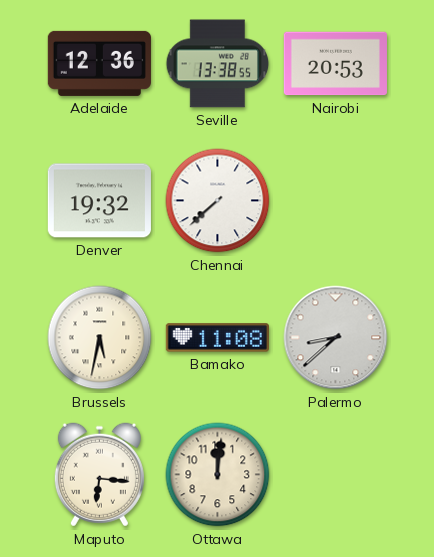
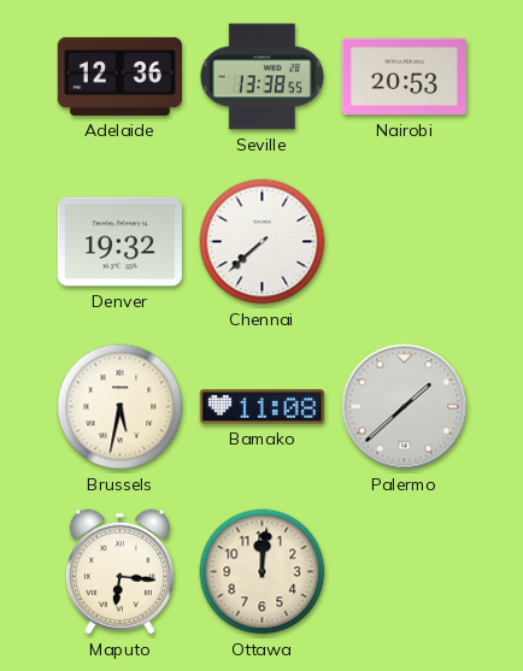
Palermo: 8:38 -> 1:38
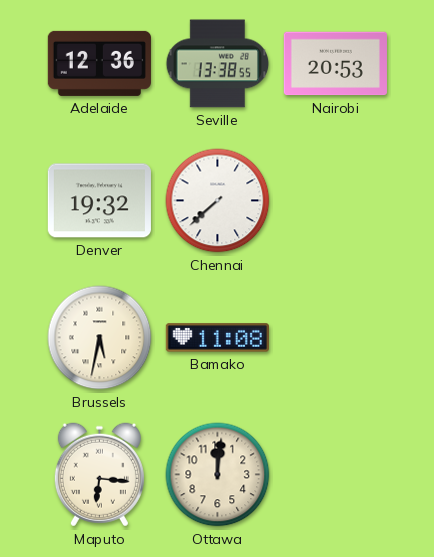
Palermo: 1:38 -> none
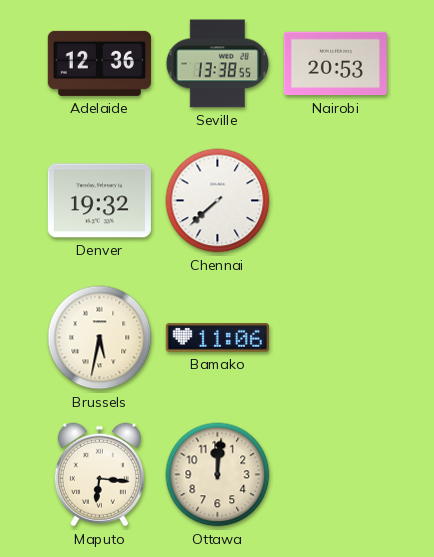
Bamako: 11:08 -> 11:06
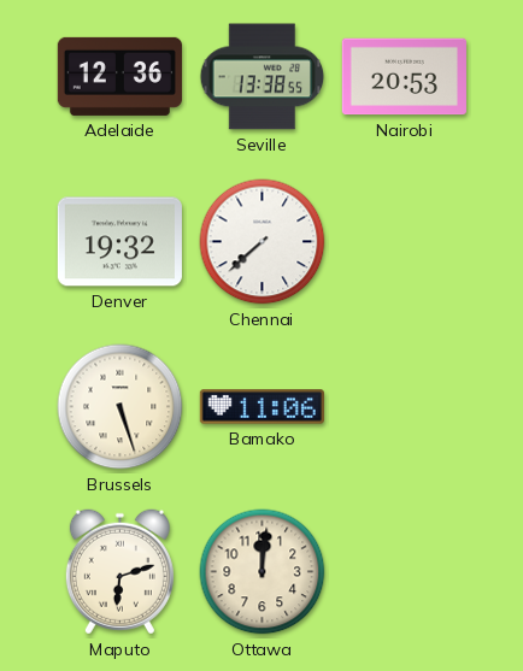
Brussels: 5:32 -> 5:27
Maputo: 6:16 -> 6:12
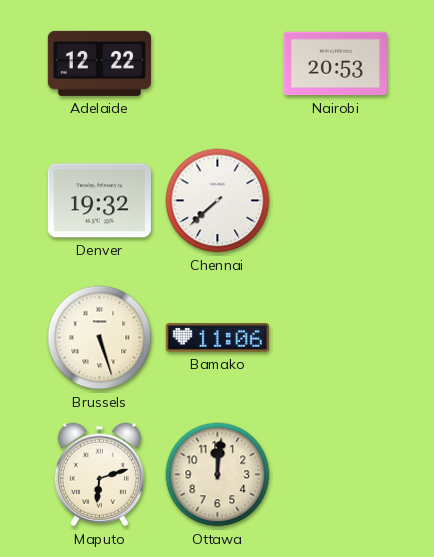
Adelaide: 12:36 -> 12:22
Seville: 13:38 -> none
